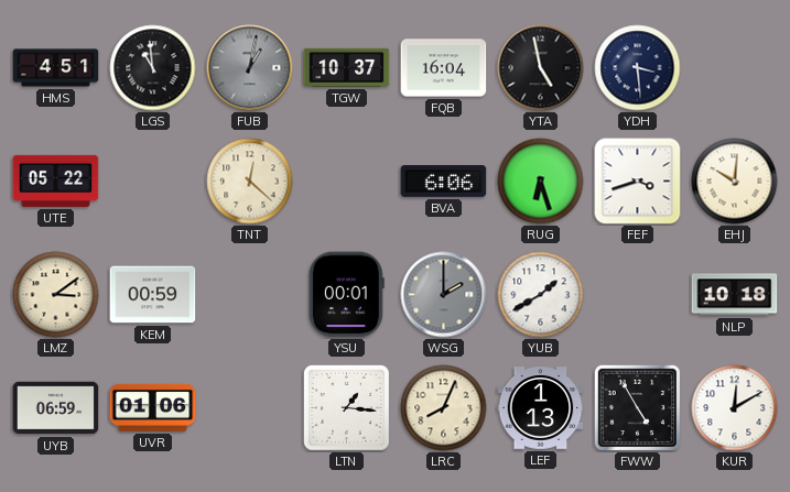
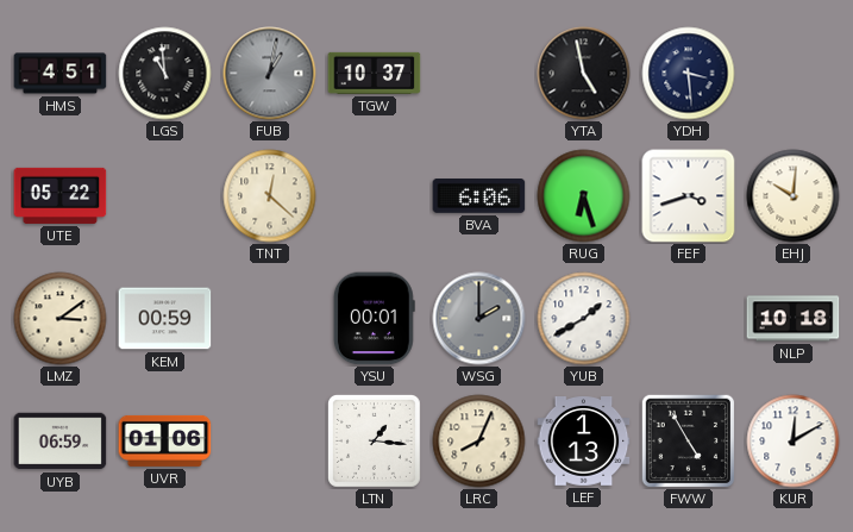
FQB: 16:04 -> none
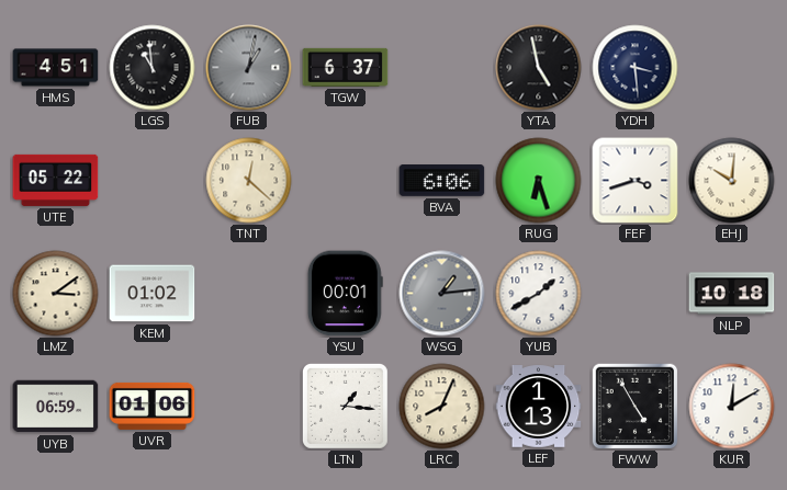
TGW: 10:37 -> 6:37
KEM: 00:59 -> 01:02
WSG: 2:00 -> 1:14
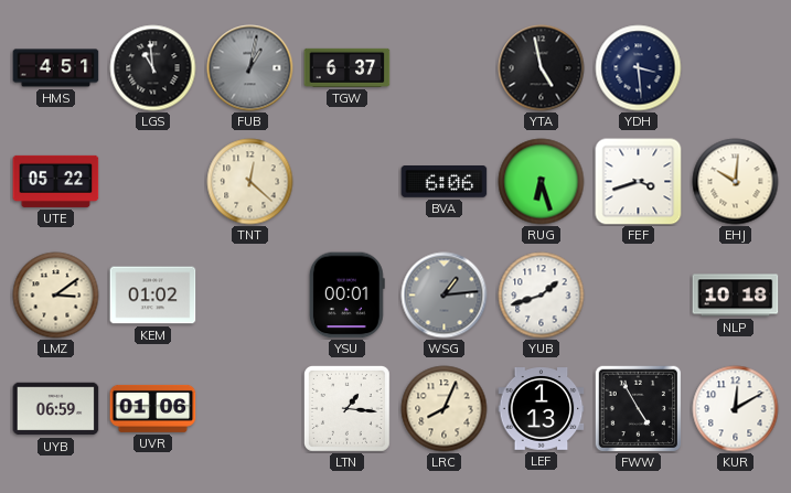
YUB: 1:40 -> 1:42
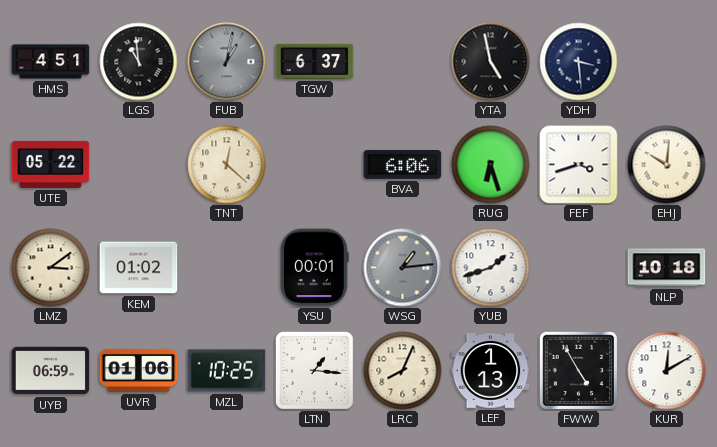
MZL: none -> 10:25
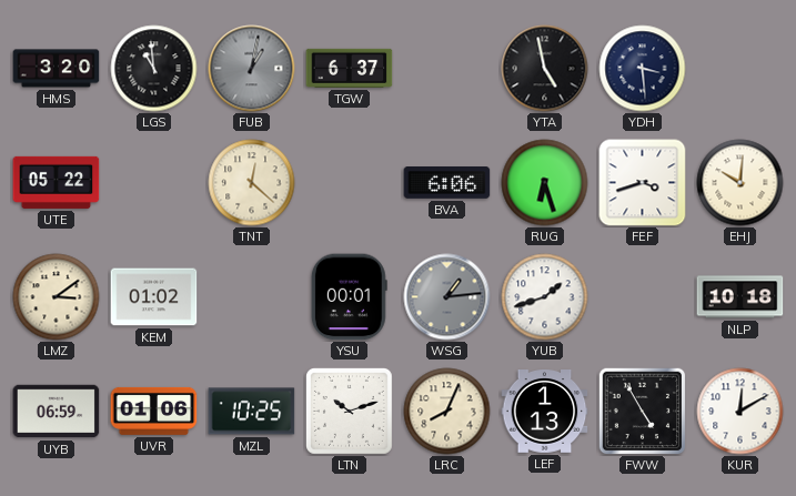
HMS: 4:51 -> 3:20
LTN: 1:16 -> 10:12
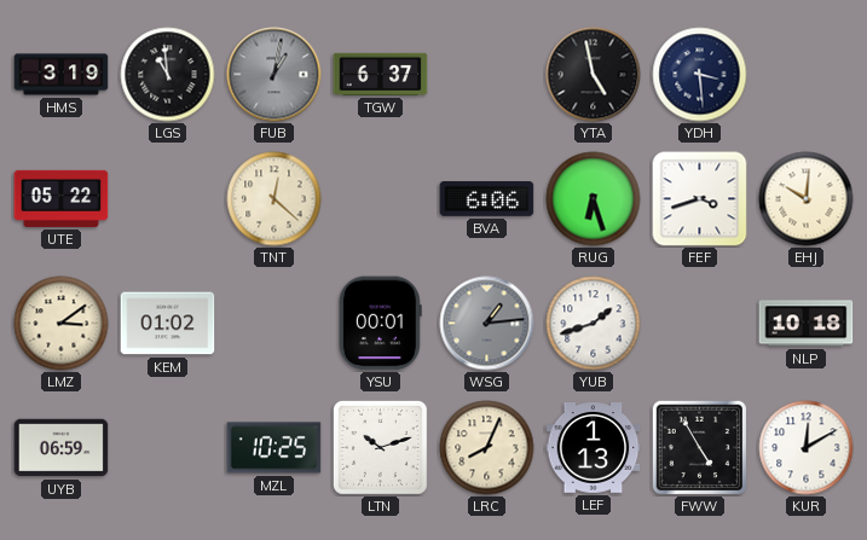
HMS: 3:20 -> 3:19
UVR: 01:06 -> none
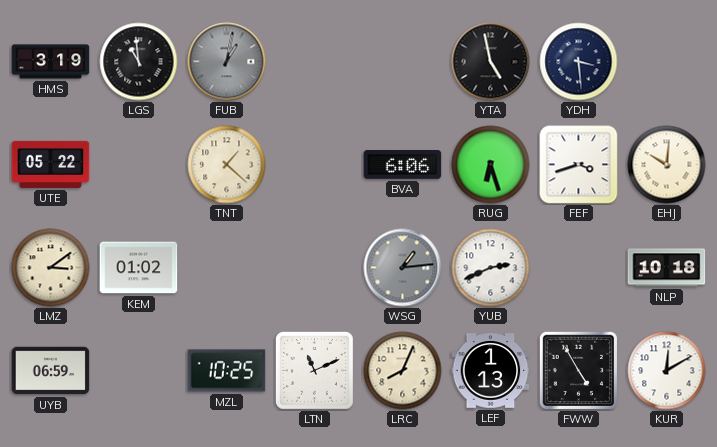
TGW: 6:37 -> none
TNT: 12:22 -> 1:22
YSU: 00:01 -> none
YUB: 1:42 -> 2:41
LTN: 10:12 -> 11:11
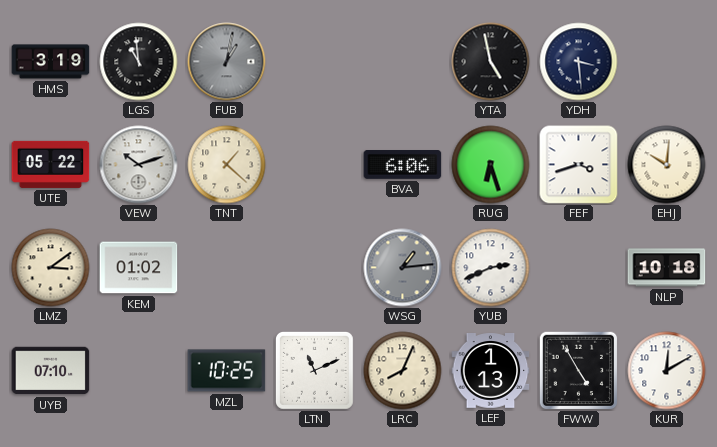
VEW: none -> 10:12
UYB: 06:59 -> 07:10
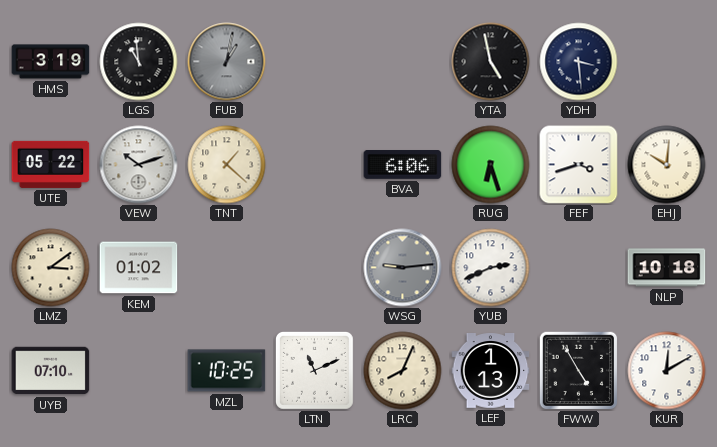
WSG: 1:14 -> 9:14
